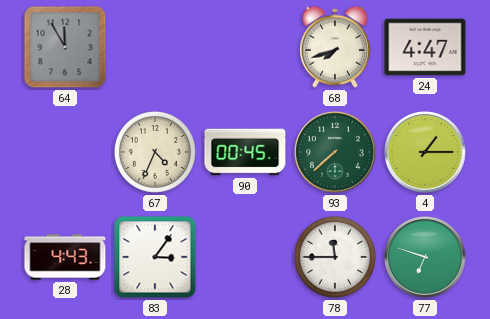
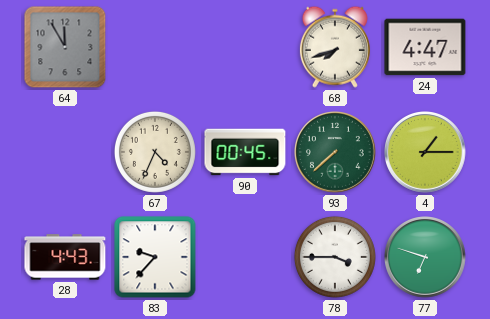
83: 3:06 -> 9:37
78: 11:45 -> 3:45
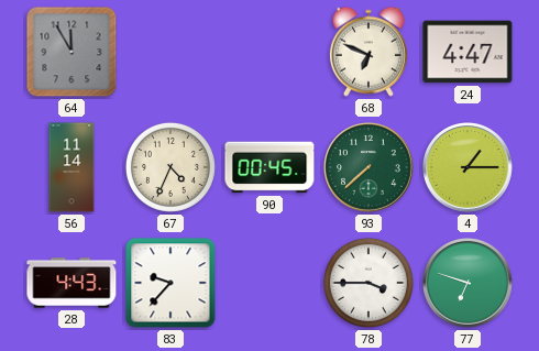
68: 7:42 -> 6:49
56: none -> 11:14
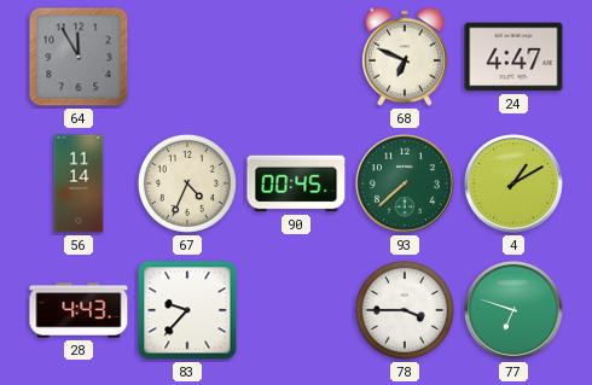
4: 1:15 -> 1:10
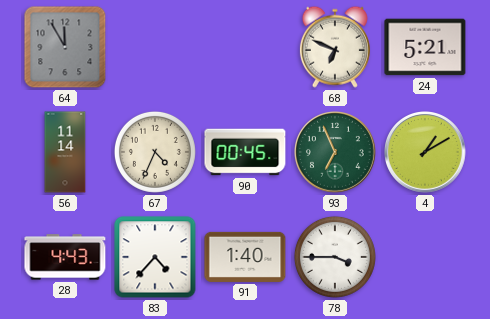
24: 4:47 -> 5:21
93: 7:38 -> 6:56
83: 9:37 -> 4:37
91: none -> 1:40
77: 6:48 -> none
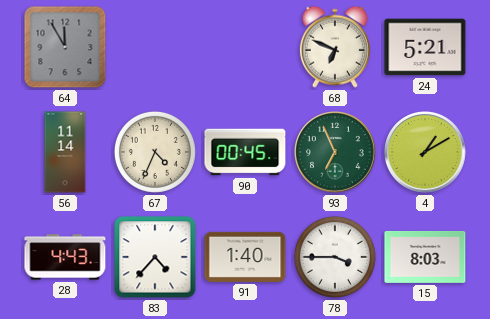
15: none -> 8:03
